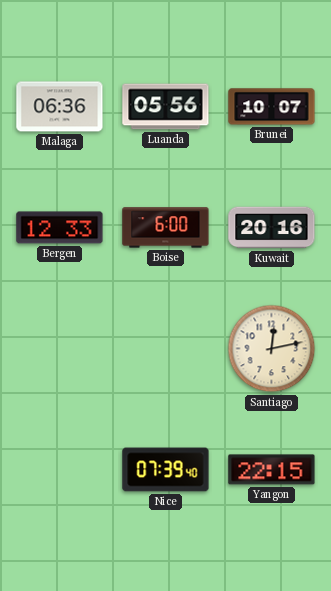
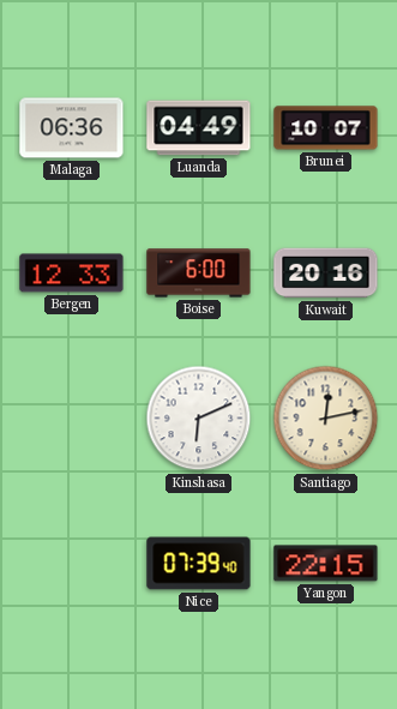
Luanda: 05:56 -> 04:49
Kinshasa: none -> 6:11
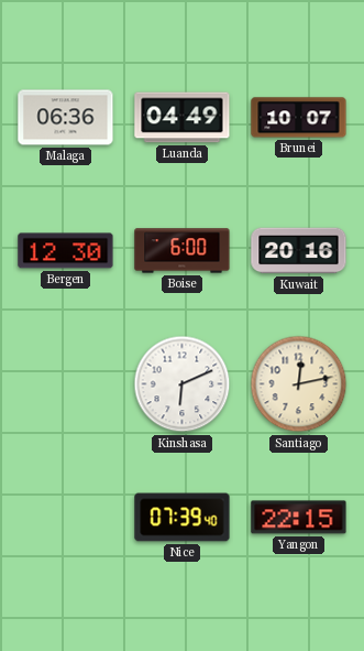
Bergen: 12:33 -> 12:30
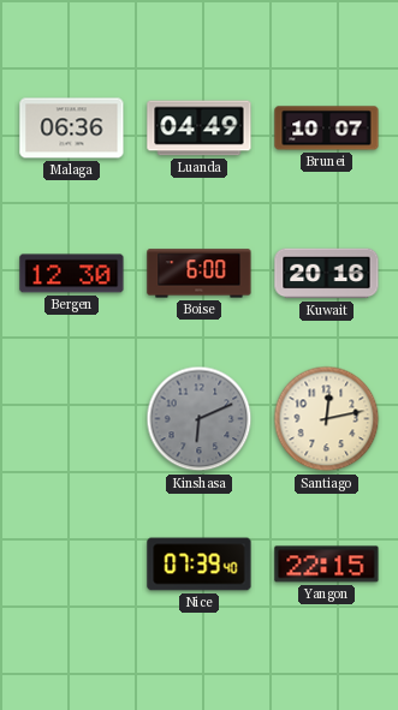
Kinshasa dial: white -> grey
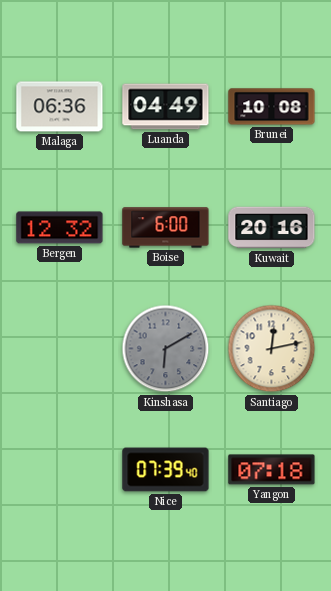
Brunei: 10:07 -> 10:08
Bergen: 12:30 -> 12:32
Kinshasa: 6:11 -> 6:10
Yangon: 22:15 -> 07:18
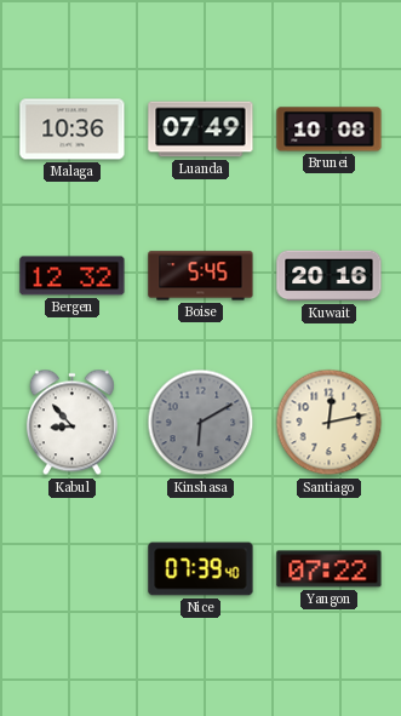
Malaga: 06:36 -> 10:36
Luanda: 04:49 -> 07:49
Boise: 6:00 -> 5:45
Kabul: none -> 8:53
Yangon: 07:18 -> 07:22
